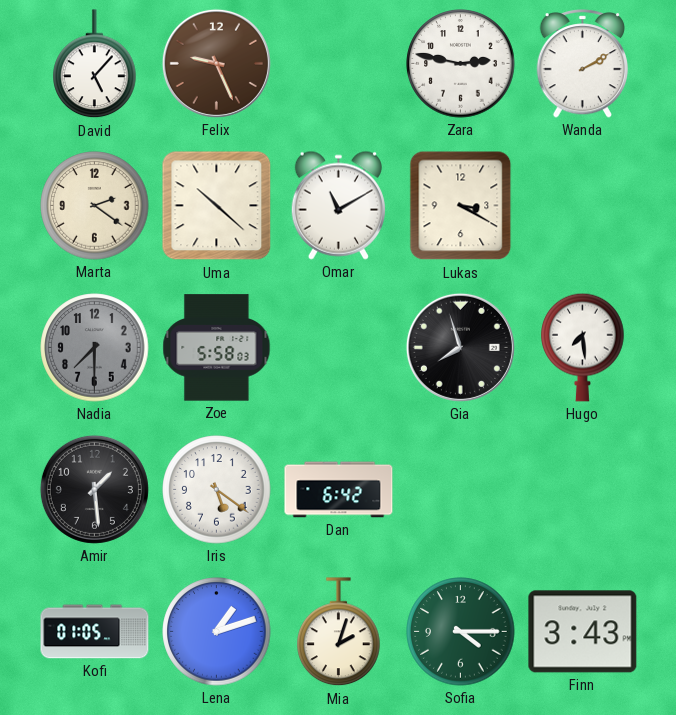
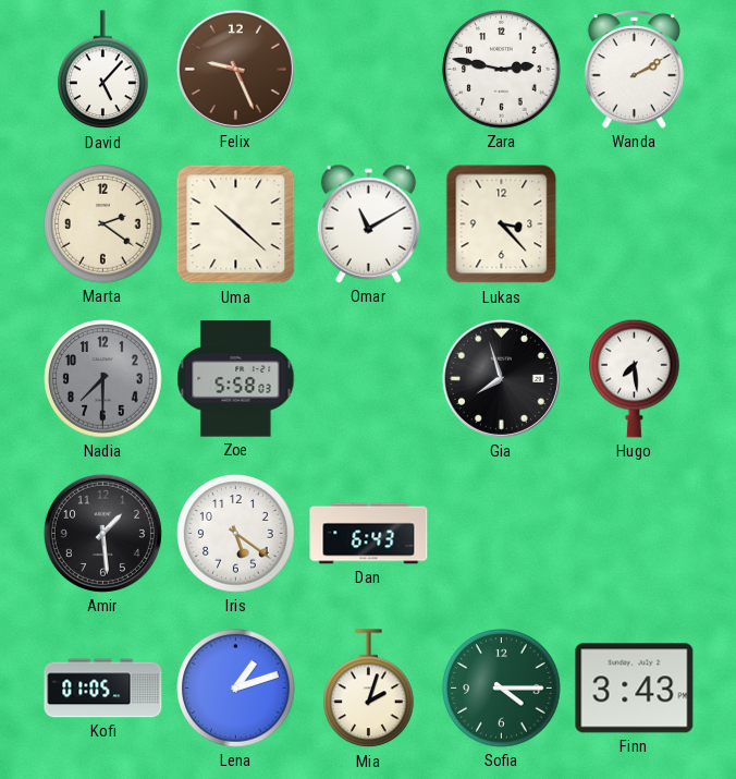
Lukas: 3:20 -> 3:23
Dan: 6:42 -> 6:43
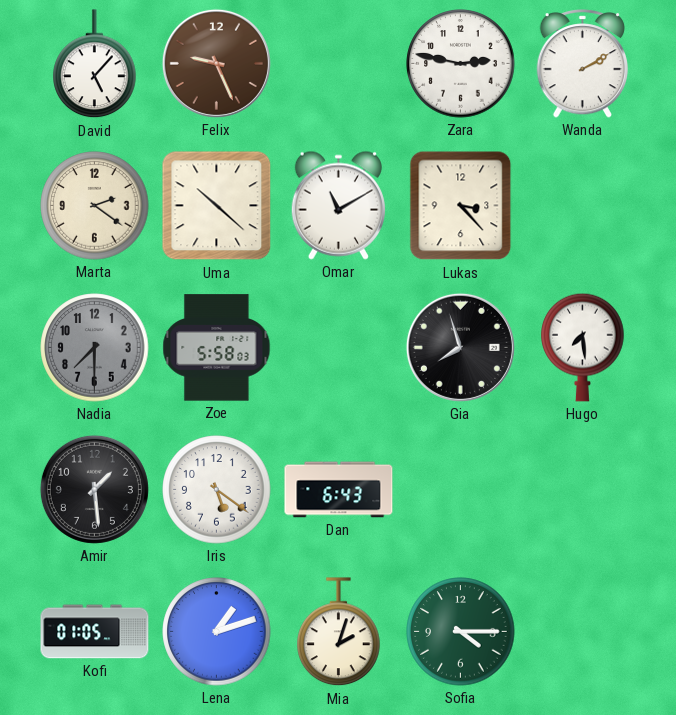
Finn: 3:43 -> none
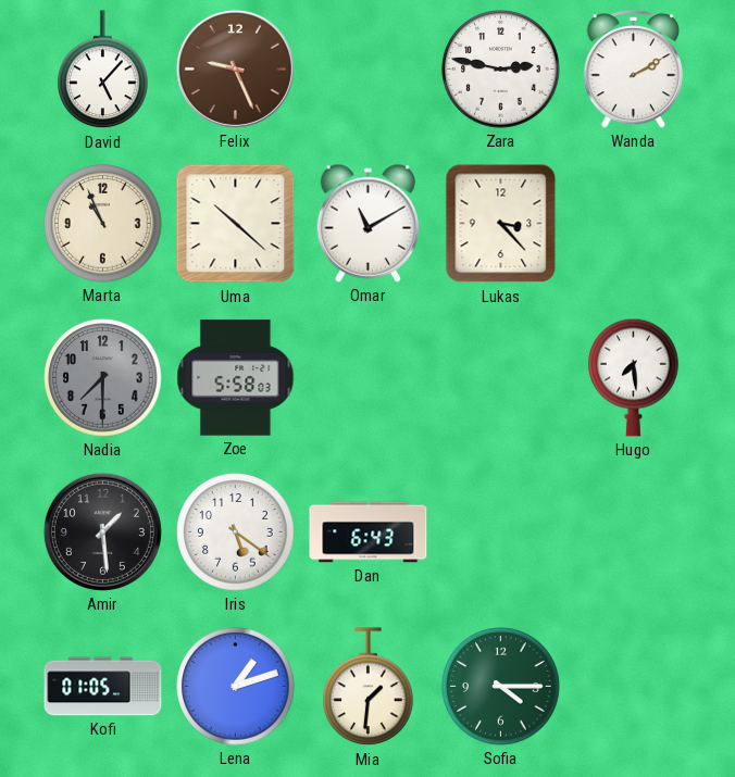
Marta: 2:21 -> 10:56
Gia: 7:57 -> none
Mia: 2:03 -> 1:31
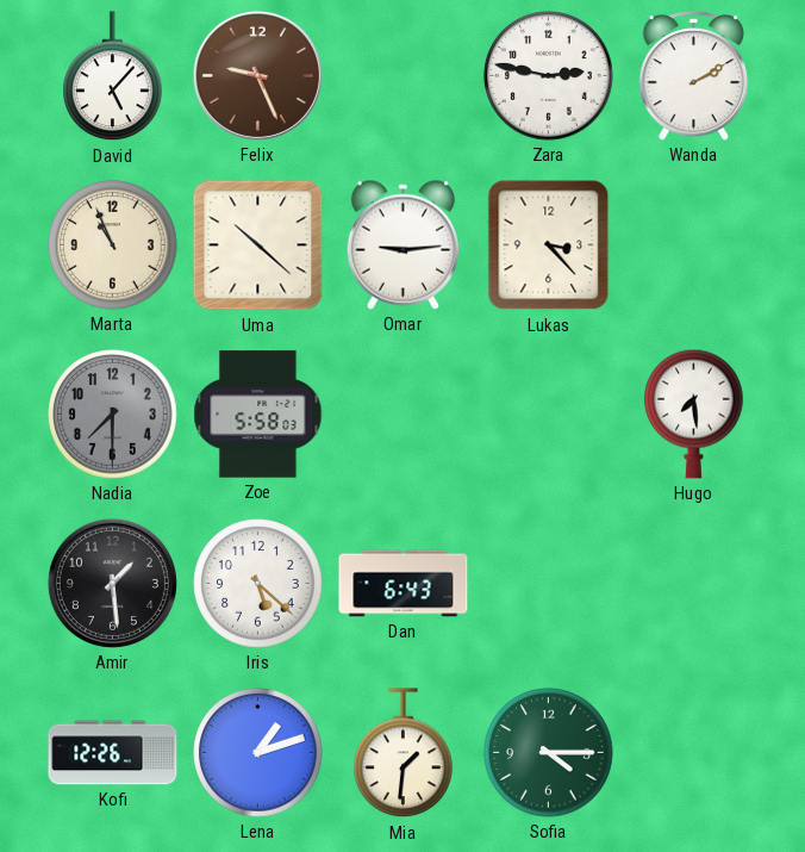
Omar: 11:10 -> 9:14
Iris: 5:21 -> 5:22
Kofi: 01:05 -> 12:26
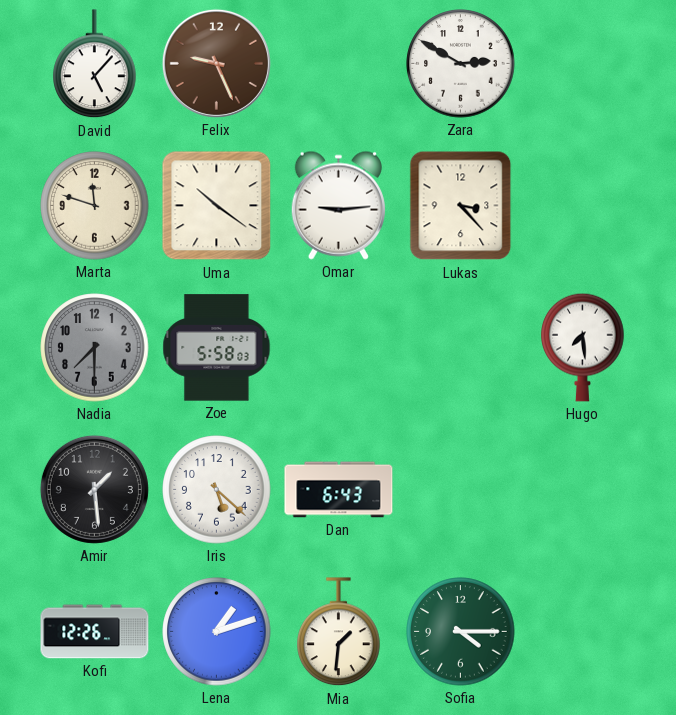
Zara: 2:47 -> 2:50
Wanda: 2:10 -> none
Marta: 10:56 -> 11:48
Uma: 10:22 -> 10:21
